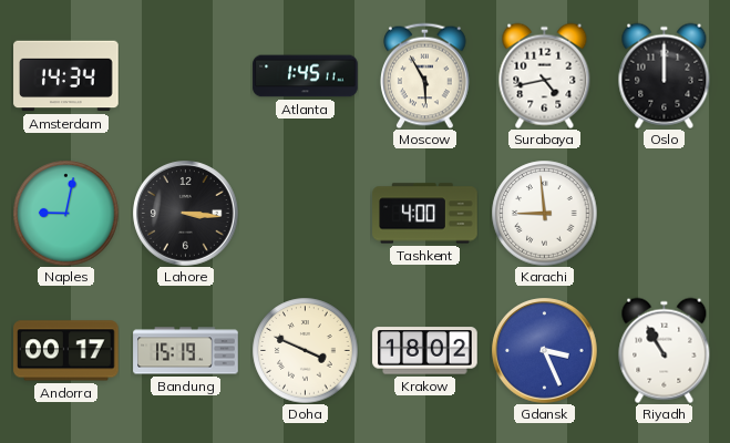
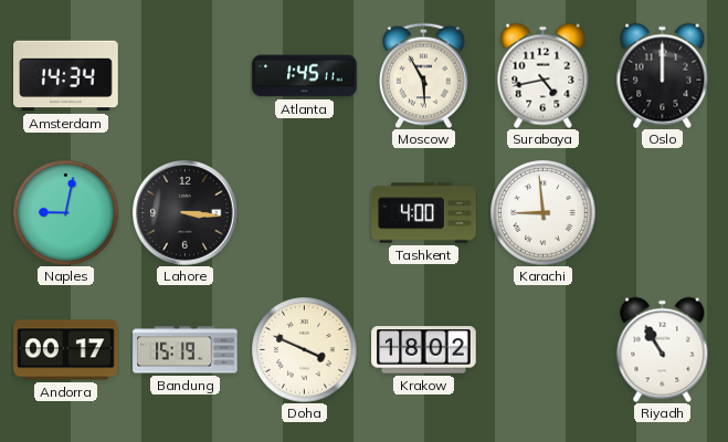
Gdansk: 3:26 -> none
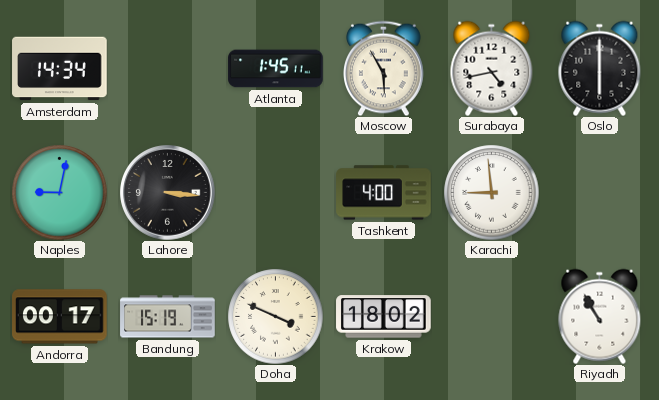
Oslo: 12:00 -> 6:00
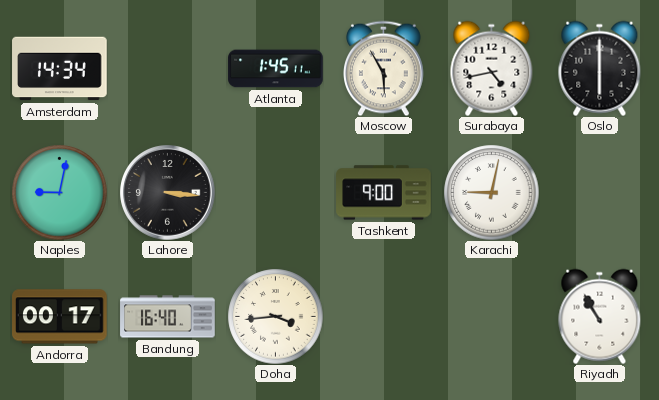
Tashkent: 4:00 -> 9:00
Karachi: 8:59 -> 9:02
Bandung: 15:19 -> 16:40
Doha: 3:49 -> 3:44
Krakow: 18:02 -> none
